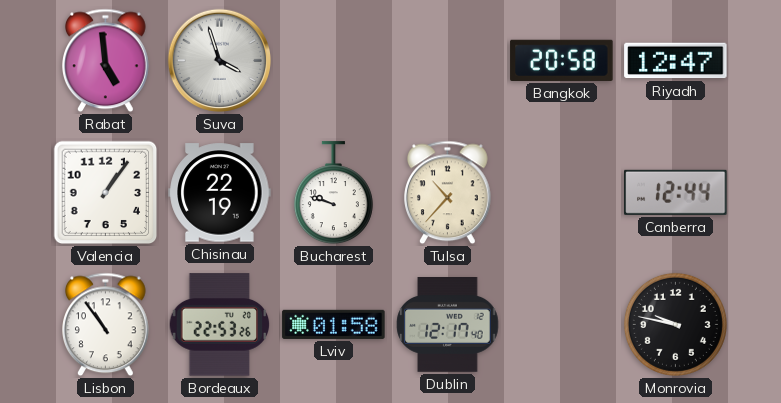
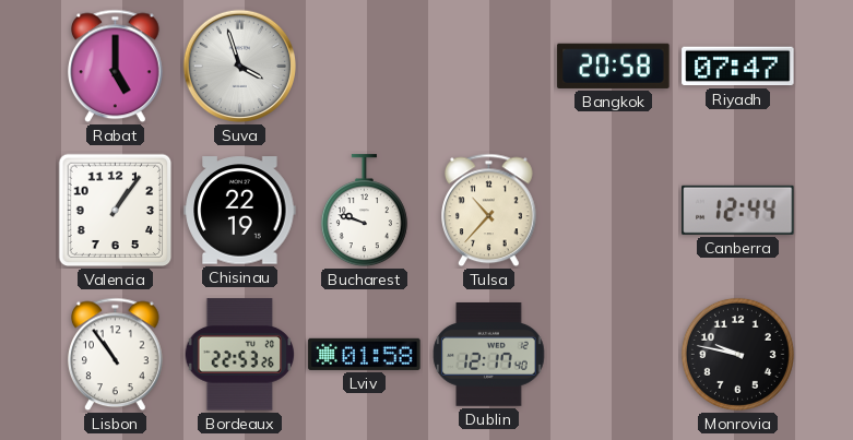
Rabat: 4:59 -> 5:00
Riyadh: 12:47 -> 07:47
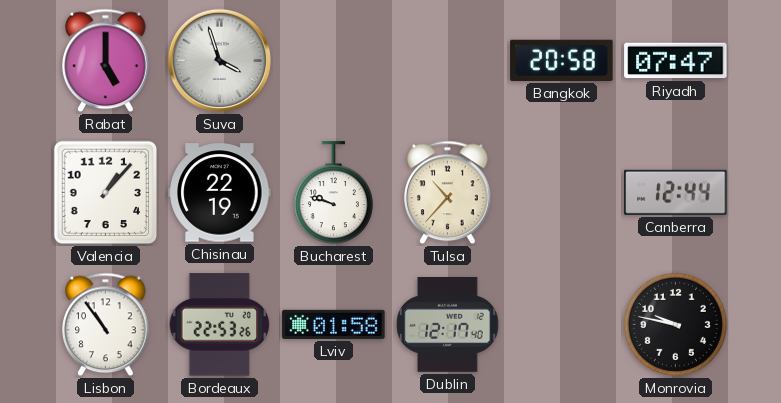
Valencia: 1:06 -> 1:07
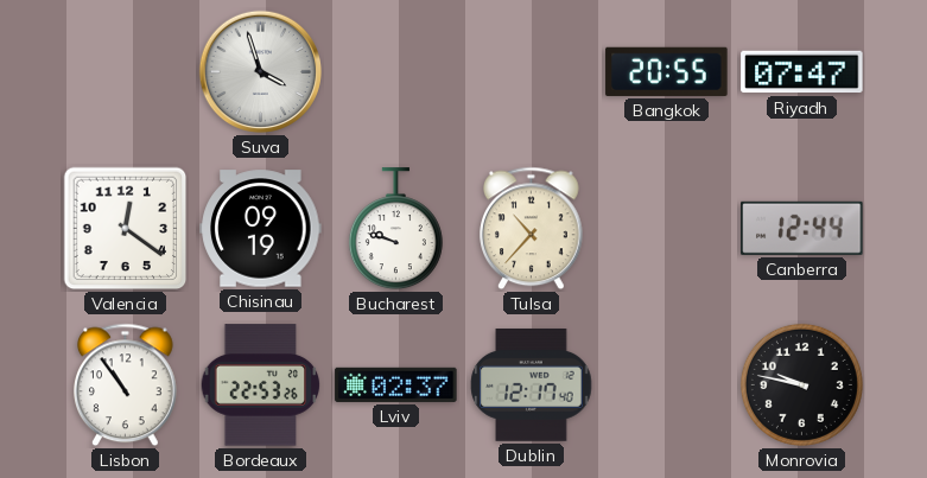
Rabat: 5:00 -> none
Bangkok: 20:58 -> 20:55
Valencia: 1:07 -> 12:21
Chisinau: 22:19 -> 09:19
Lviv: 01:58 -> 02:37
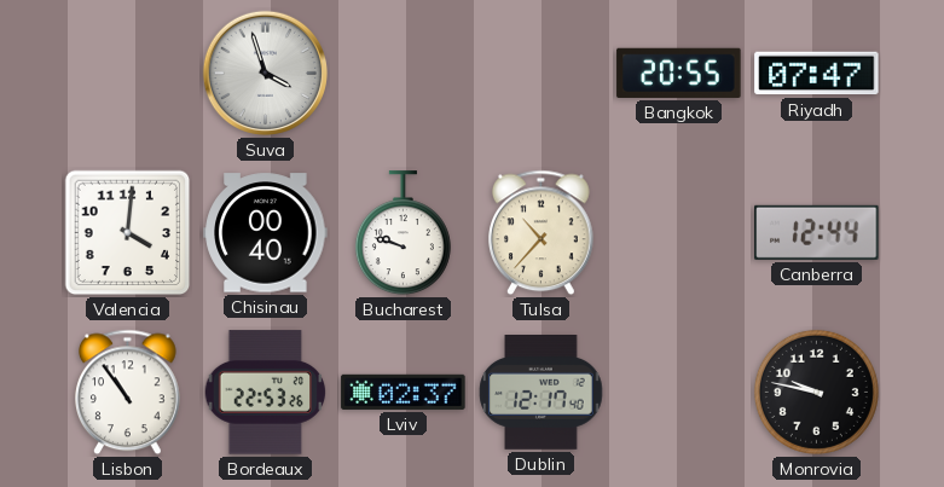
Valencia: 12:21 -> 4:01
Chisinau: 09:19 -> 00:40
